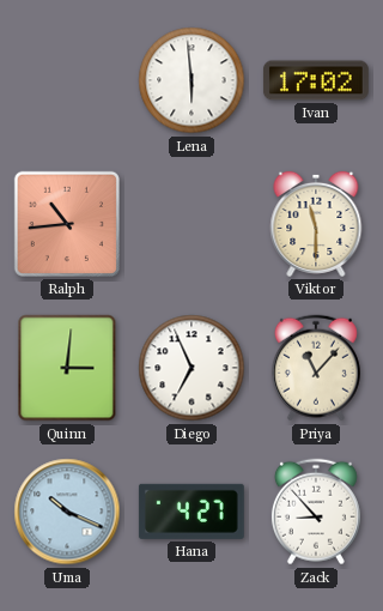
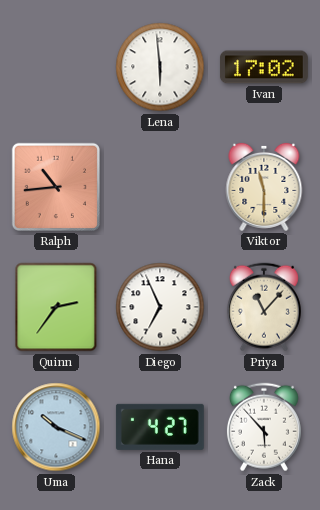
Quinn: 3:01 -> 2:36
Zack: 8:53 -> 5:53
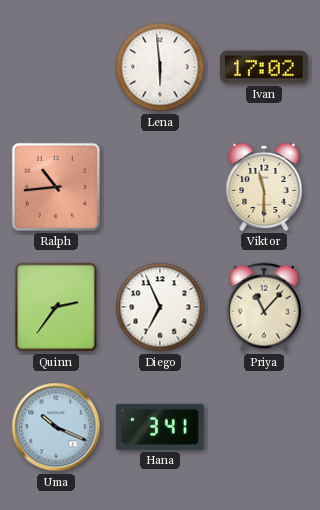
Hana: 4:27 -> 3:41
Zack: 5:53 -> none
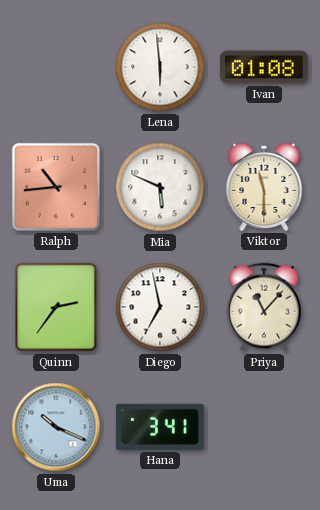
Ivan: 17:02 -> 01:08
Mia: none -> 5:49
Diego: 6:56 -> 6:58
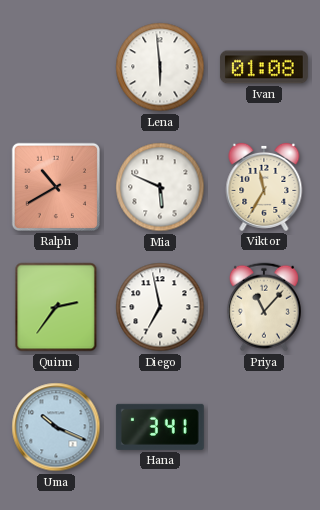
Ralph: 10:44 -> 10:40
Viktor: 11:30 -> 11:35
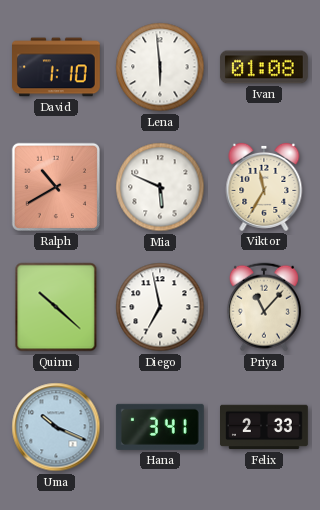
David: none -> 1:10
Quinn: 2:36 -> 10:22
Felix: none -> 2:33
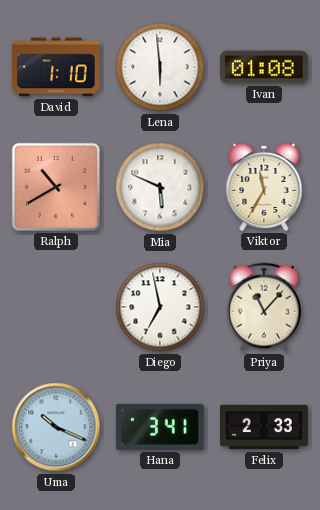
Quinn: 10:22 -> none
